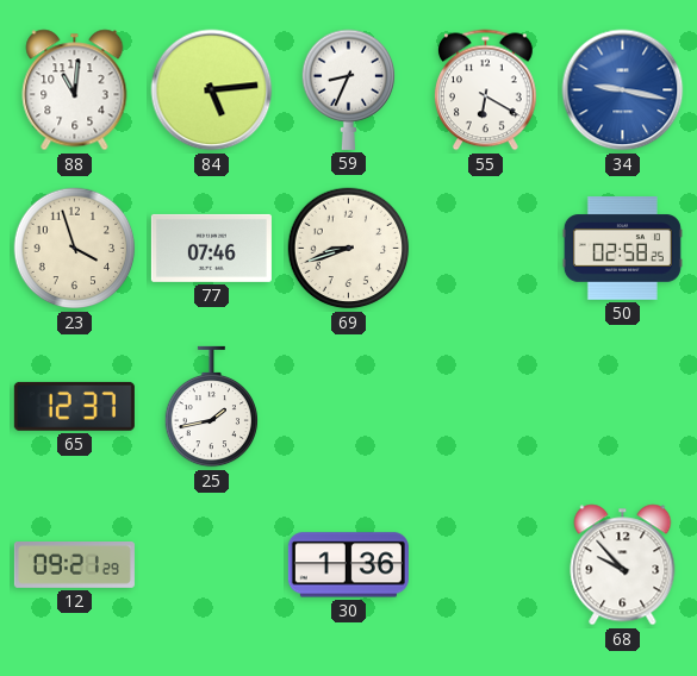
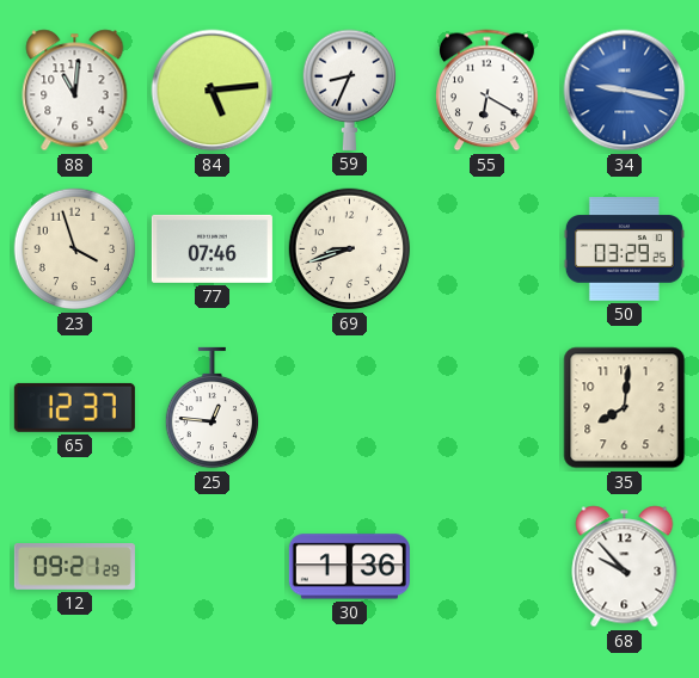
50: 02:58 -> 03:29
25: 1:43 -> 12:46
35: none -> 8:01
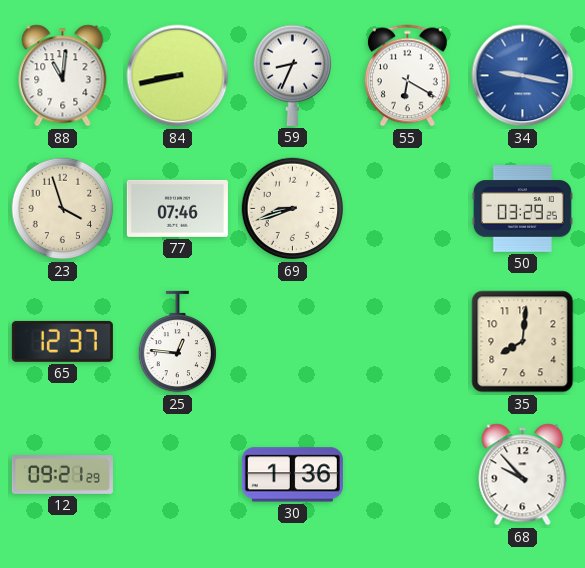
84: 5:14 -> 8:43
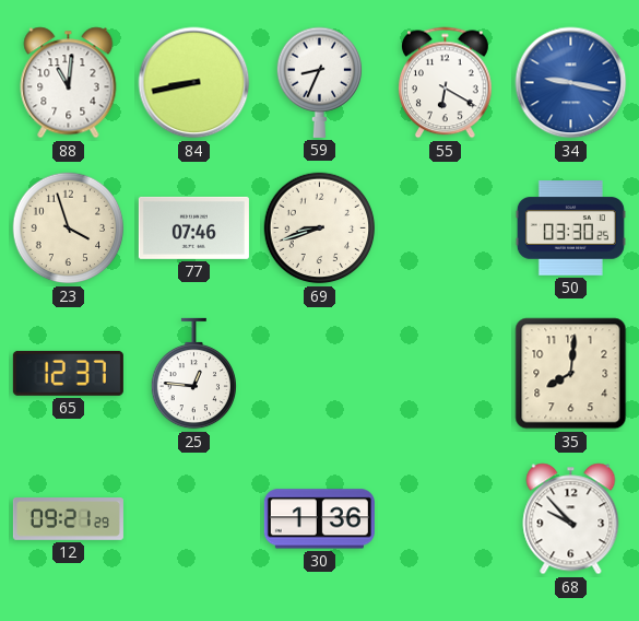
50: 03:29 -> 03:30
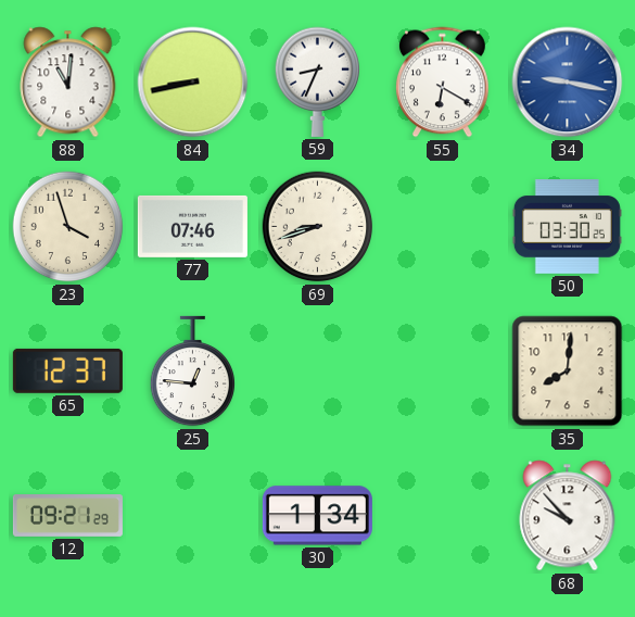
30: 1:36 -> 1:34
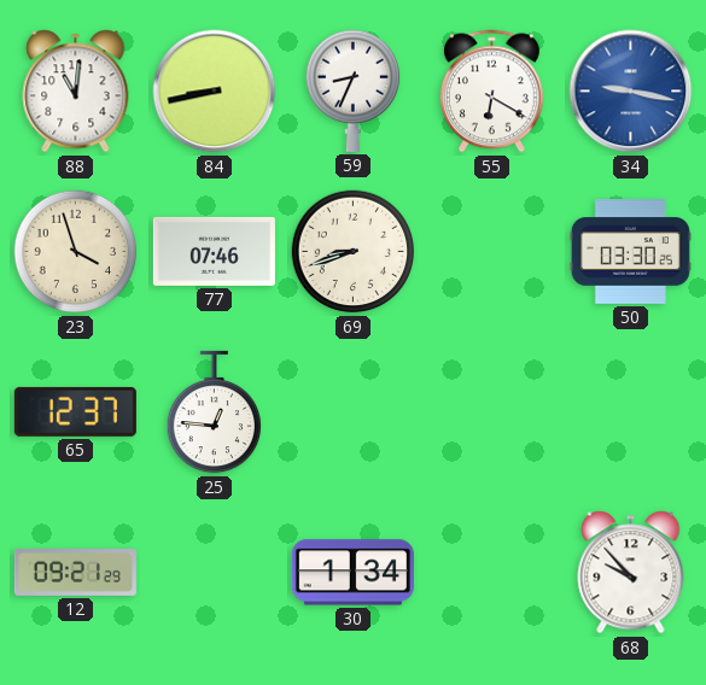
35: 8:01 -> none
